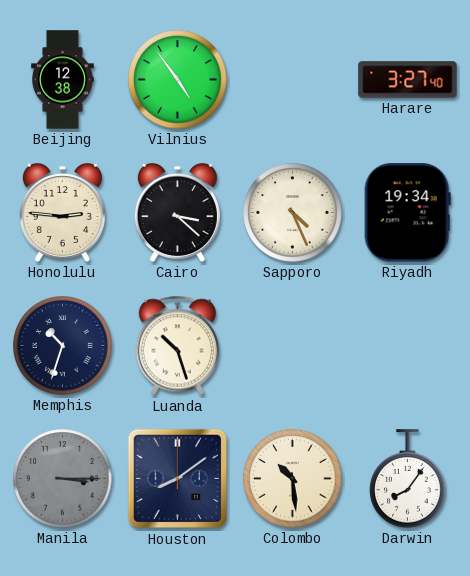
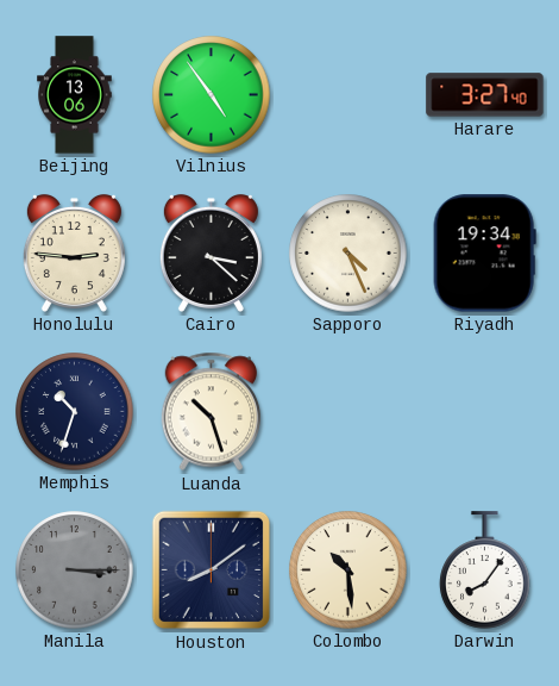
Beijing: 12:38 -> 13:06
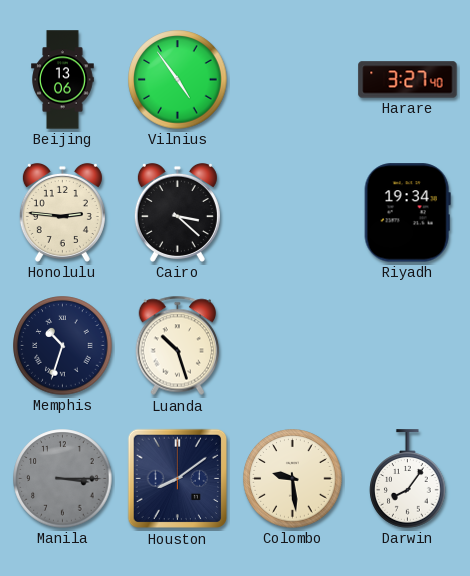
Sapporo: 4:26 -> none
Colombo: 10:29 -> 9:29
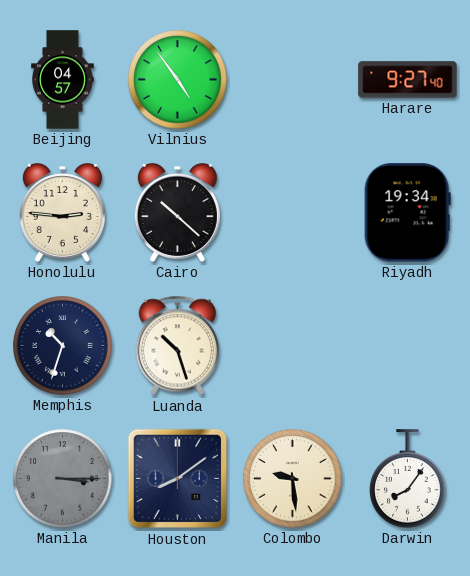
Beijing: 13:06 -> 04:57
Harare: 3:27 -> 9:27
Cairo: 3:22 -> 10:22
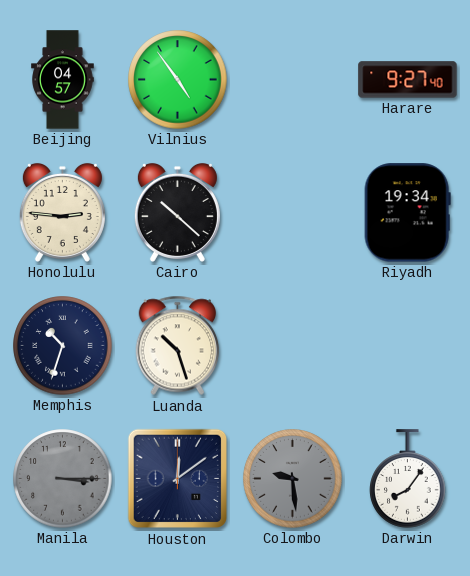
Houston: 8:09 -> 12:09
Colombo dial: cream -> grey
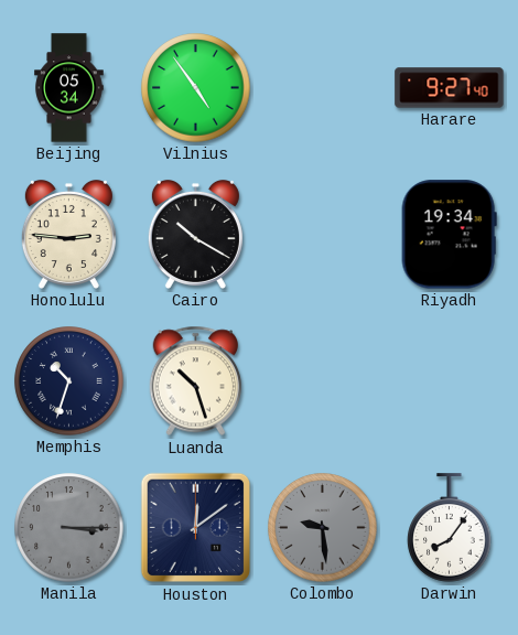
Beijing: 04:57 -> 05:34
Cairo: 10:22 -> 10:20
